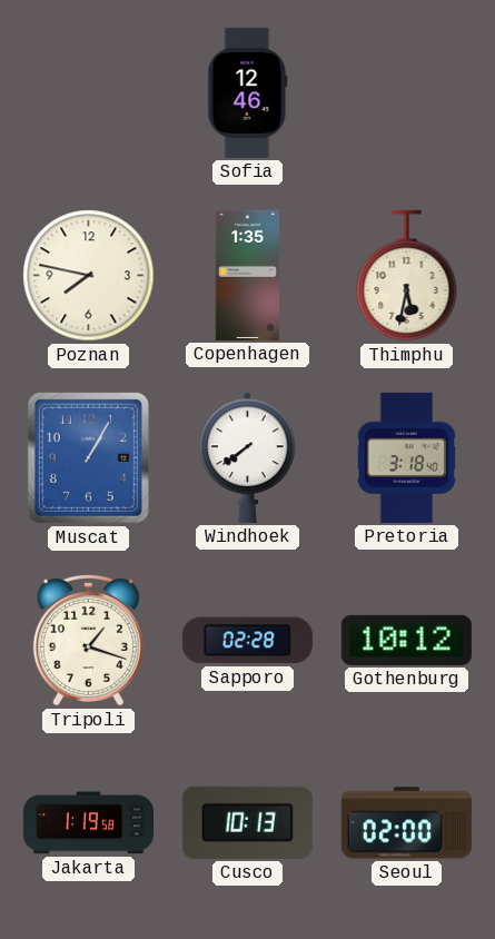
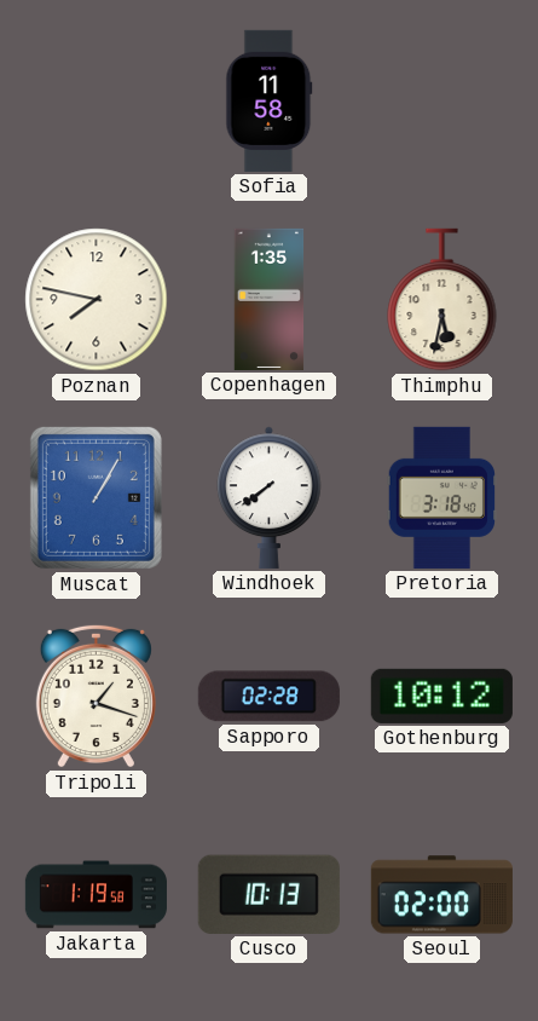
Sofia: 12:46 -> 11:58
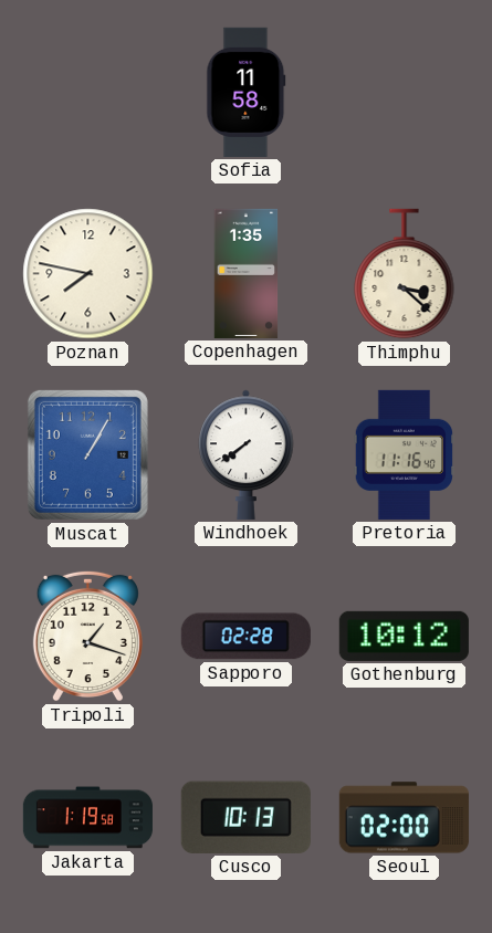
Thimphu: 5:32 -> 3:22
Pretoria: 3:18 -> 11:16
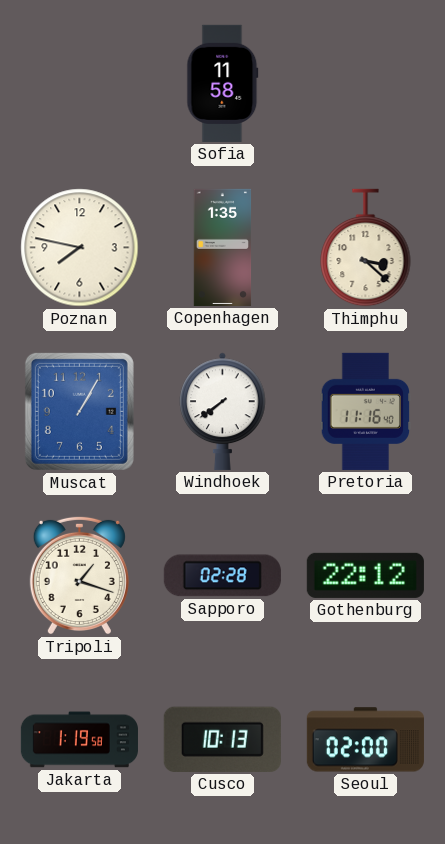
Gothenburg: 10:12 -> 22:12
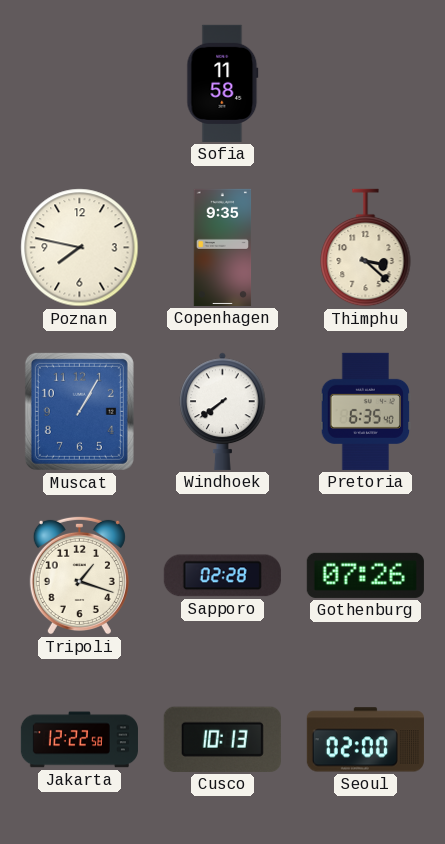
Copenhagen: 1:35 -> 9:35
Pretoria: 11:16 -> 6:35
Gothenburg: 22:12 -> 07:26
Jakarta: 1:19 -> 12:22
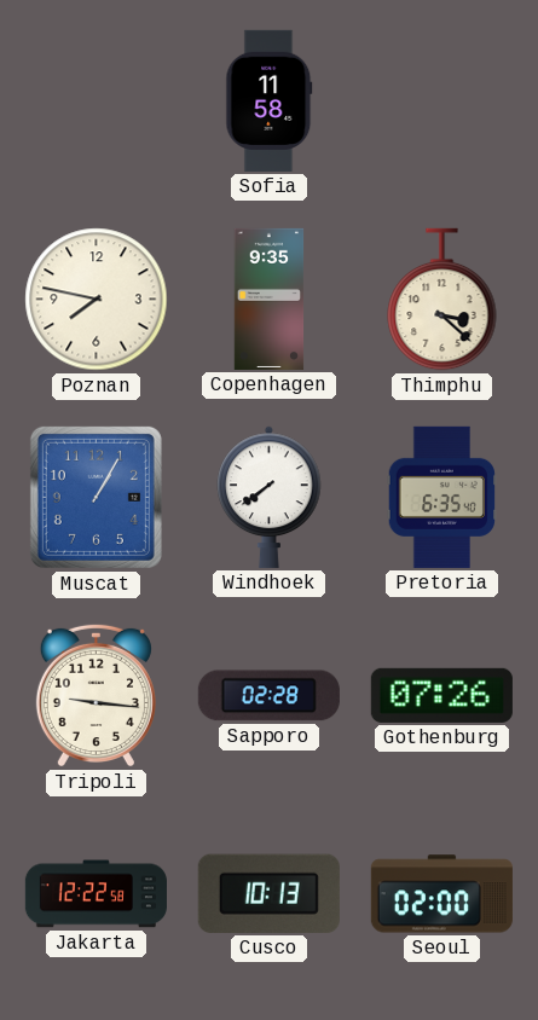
Tripoli: 1:18 -> 9:16
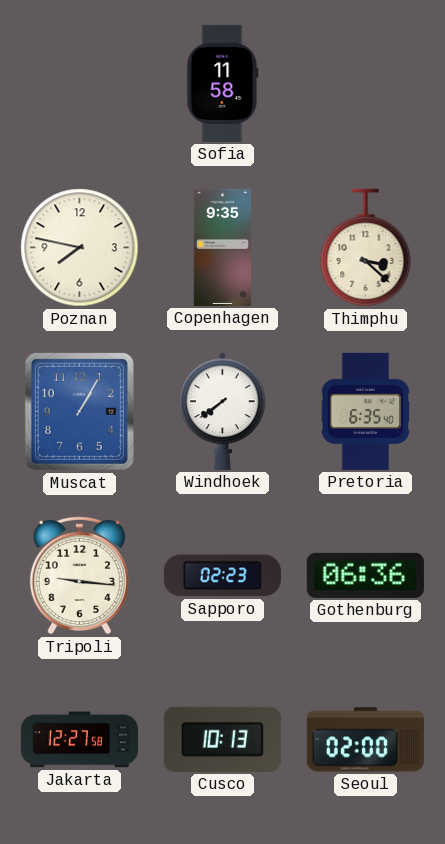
Sapporo: 02:28 -> 02:23
Gothenburg: 07:26 -> 06:36
Jakarta: 12:22 -> 12:27
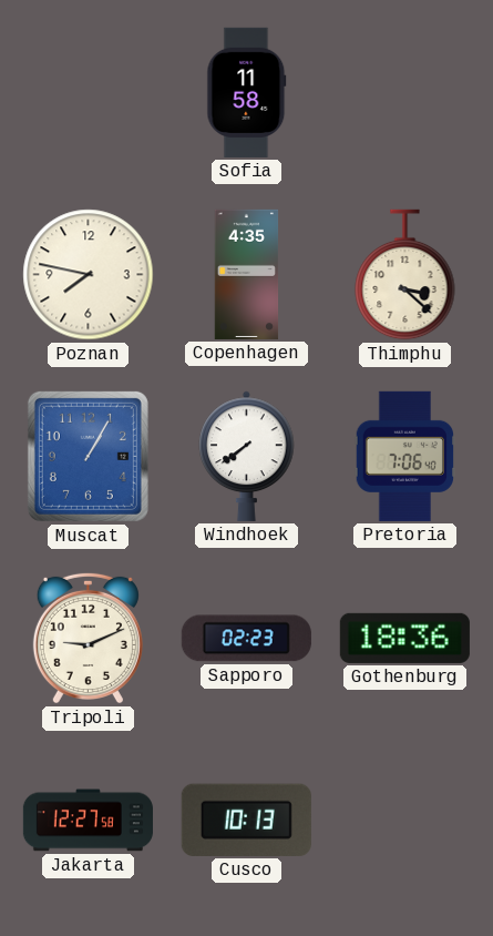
Copenhagen: 9:35 -> 4:35
Pretoria: 6:35 -> 7:06
Tripoli: 9:16 -> 9:11
Gothenburg: 06:36 -> 18:36
Seoul: 02:00 -> none
